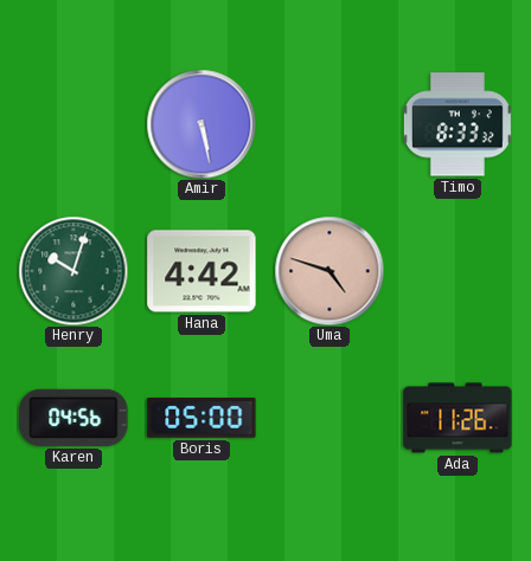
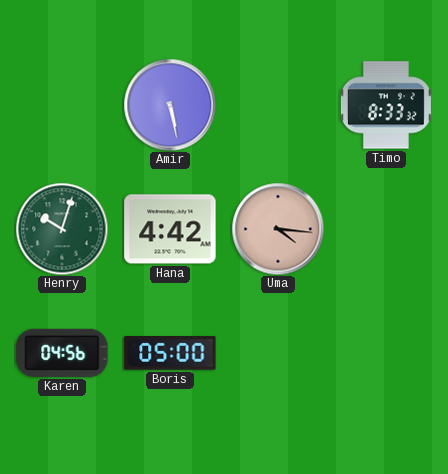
Uma: 4:48 -> 4:16
Ada: 11:26 -> none
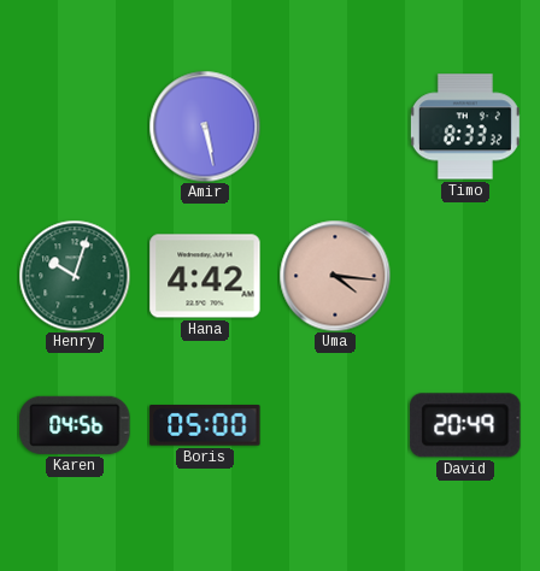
David: none -> 20:49
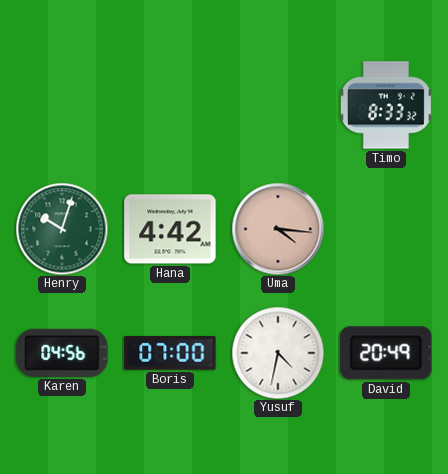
Amir: 5:28 -> none
Boris: 05:00 -> 07:00
Yusuf: none -> 4:32
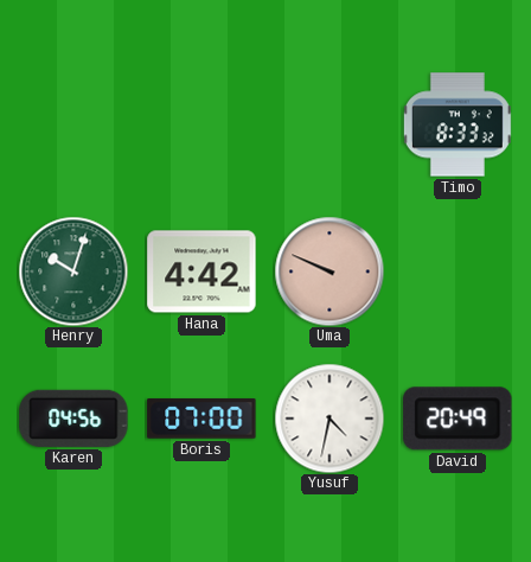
Uma: 4:16 -> 9:49
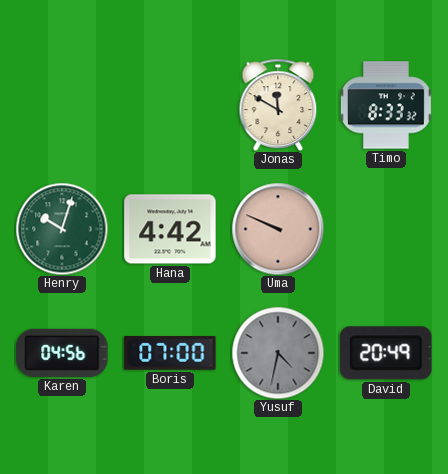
Jonas: none -> 11:50
Yusuf dial: white -> grey
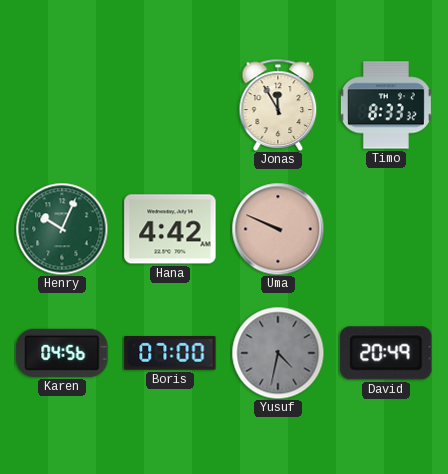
Jonas: 11:50 -> 11:55
Henry: 10:03 -> 10:04
